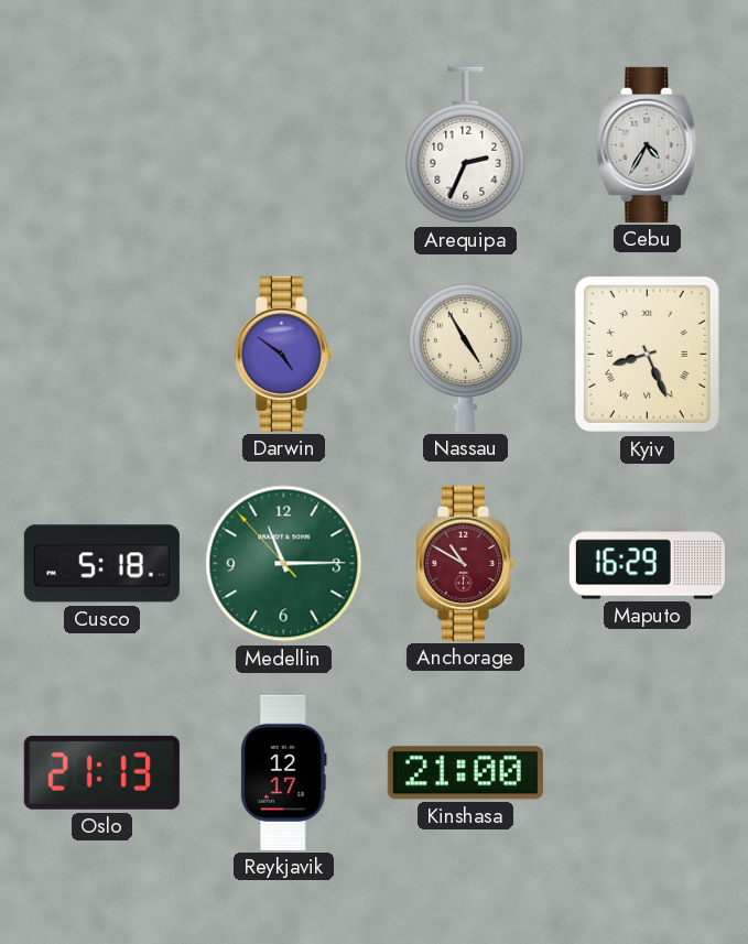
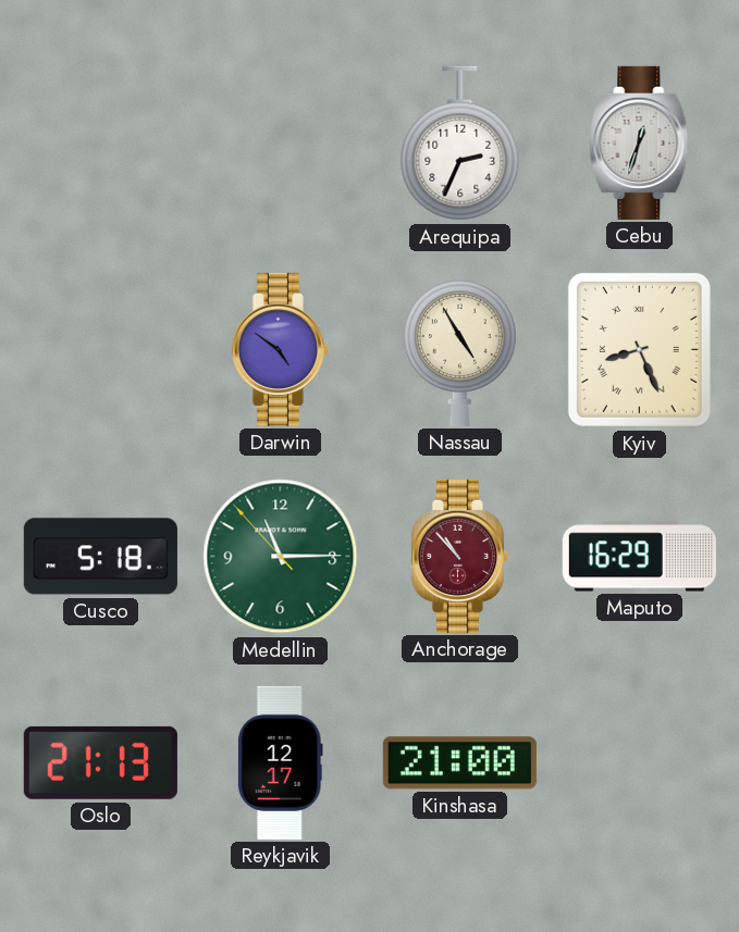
Cebu: 4:35 -> 12:33
Anchorage: 10:50 -> 10:53
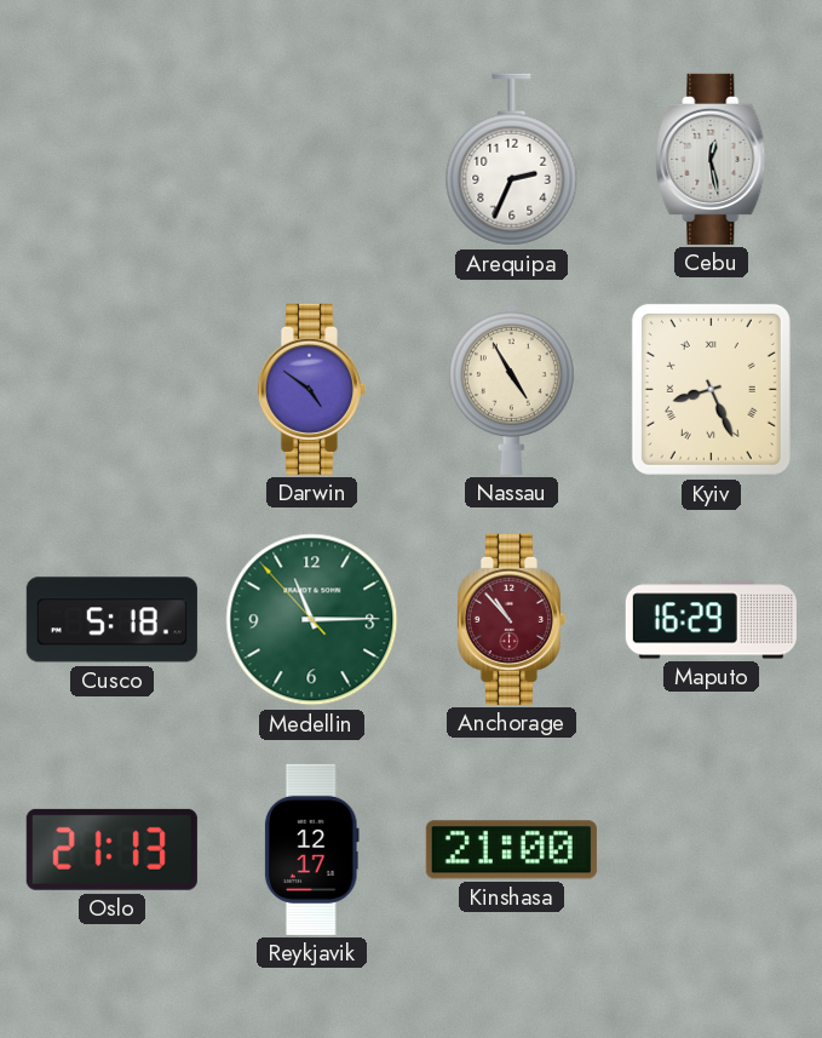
Cebu: 12:33 -> 12:28
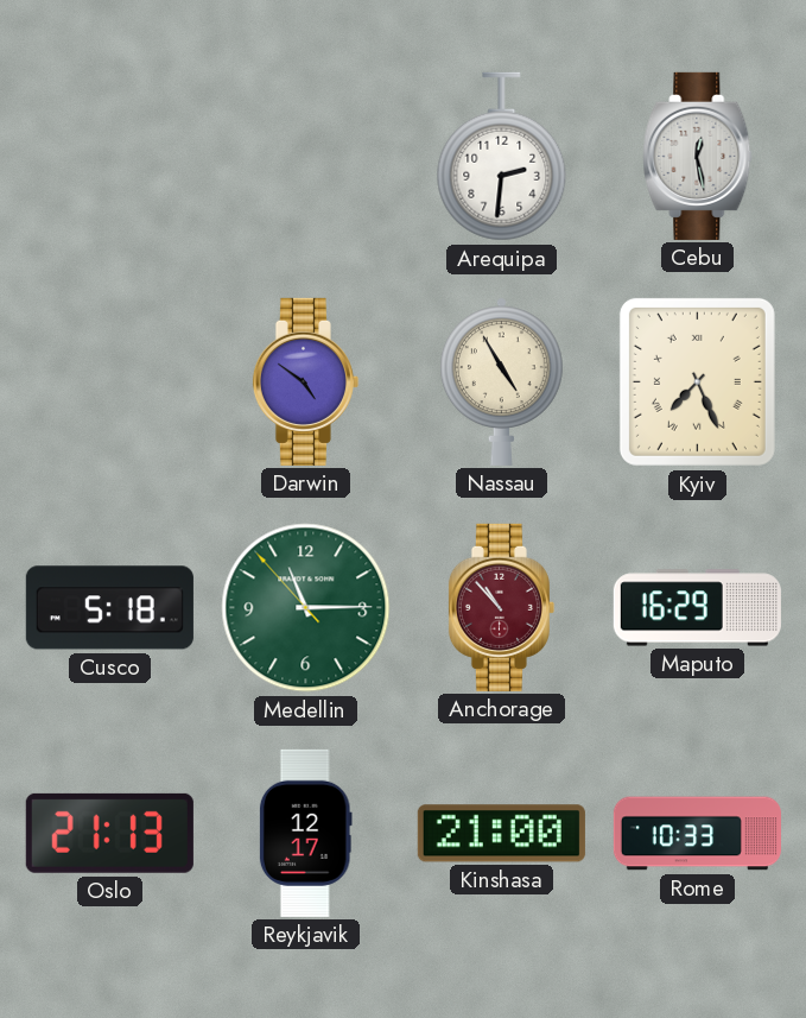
Arequipa: 2:34 -> 2:31
Kyiv: 8:26 -> 7:26
Rome: none -> 10:33
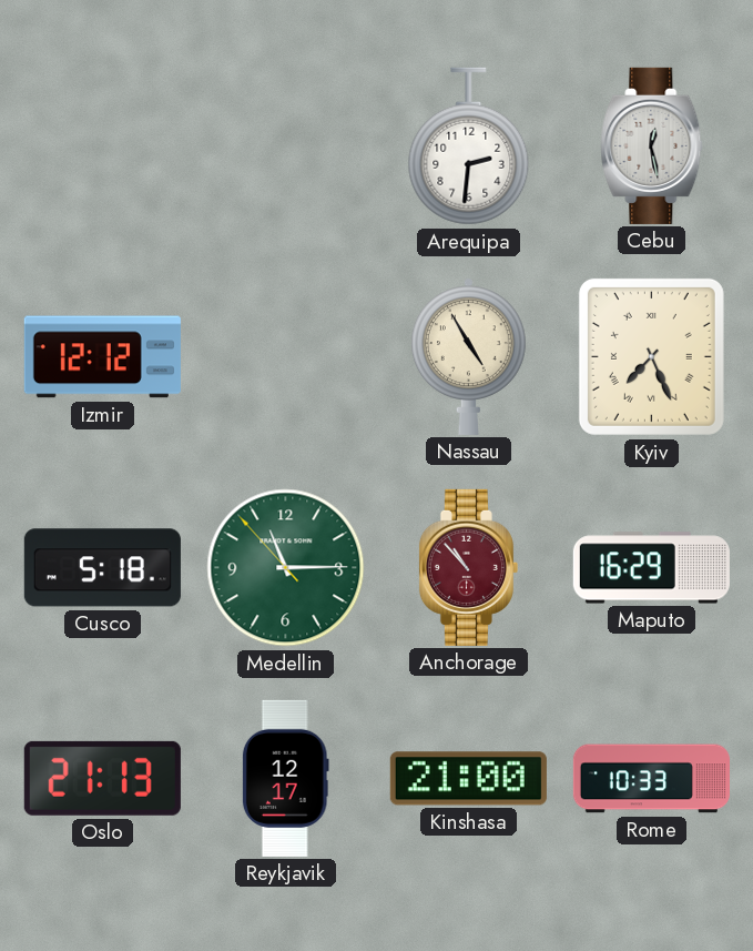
Izmir: none -> 12:12
Darwin: 4:51 -> none
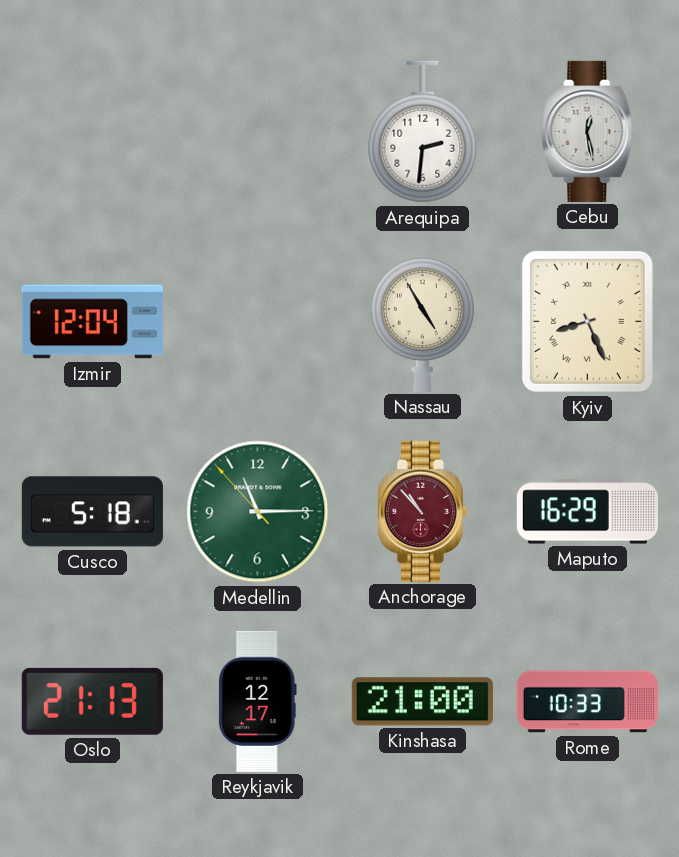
Izmir: 12:12 -> 12:04
Kyiv: 7:26 -> 8:26
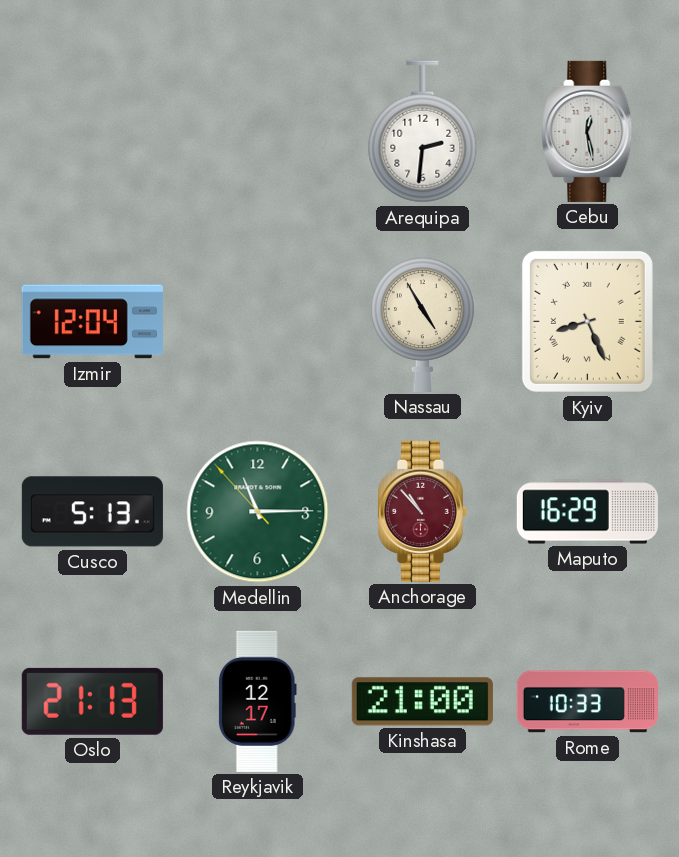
Cusco: 5:18 -> 5:13
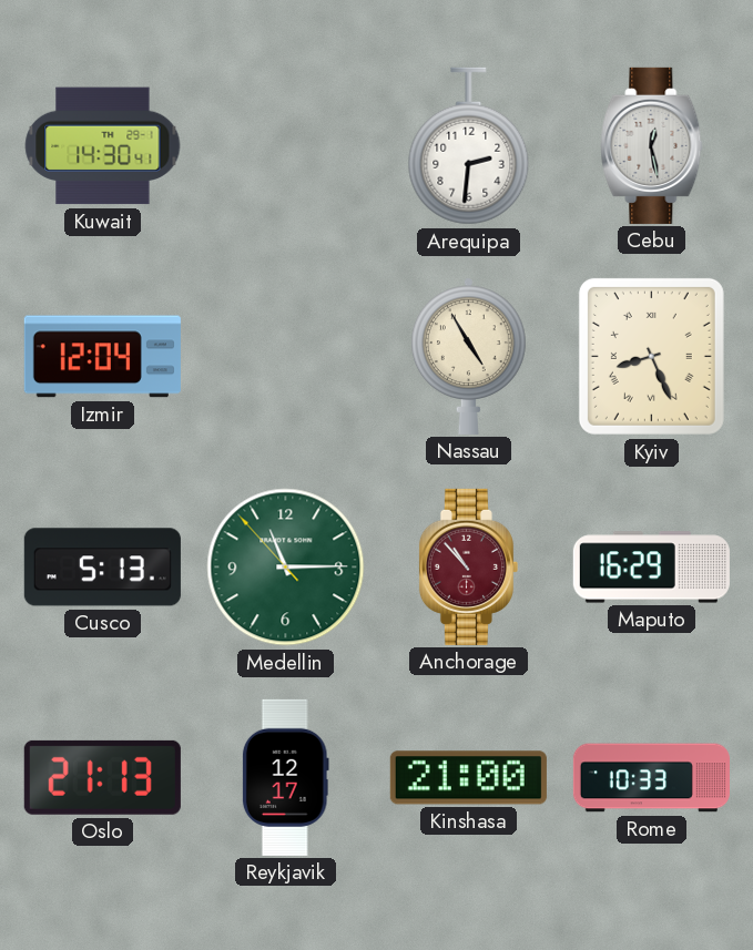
Kuwait: none -> 14:30
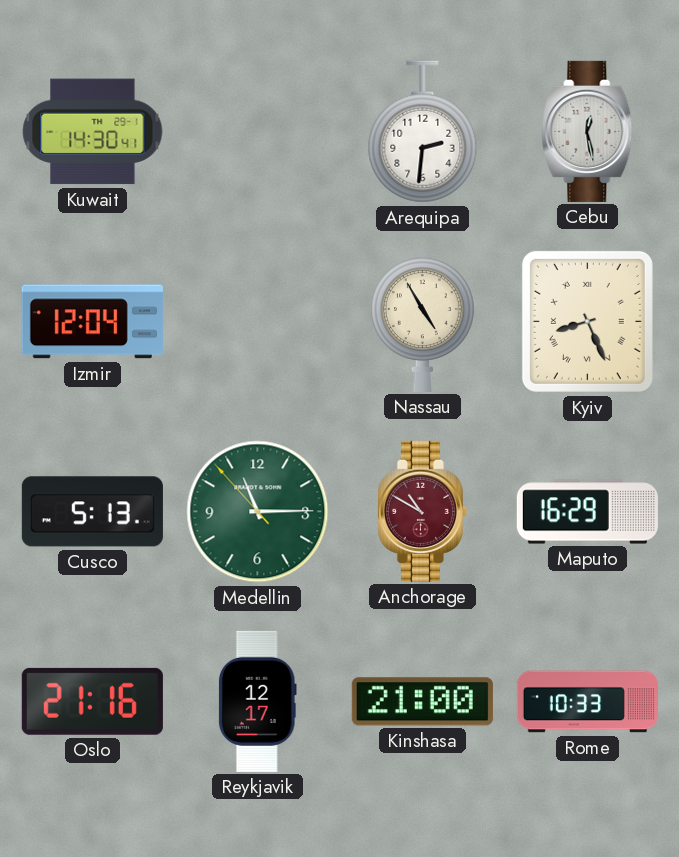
Anchorage: 10:53 -> 10:50
Oslo: 21:13 -> 21:16
